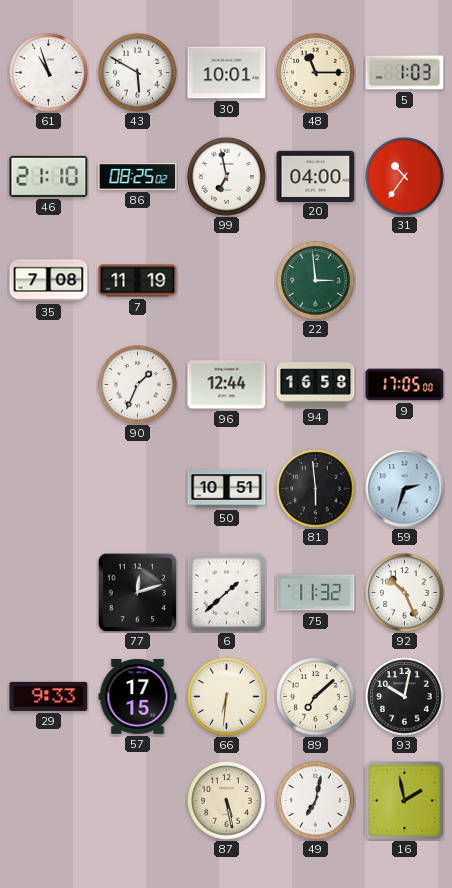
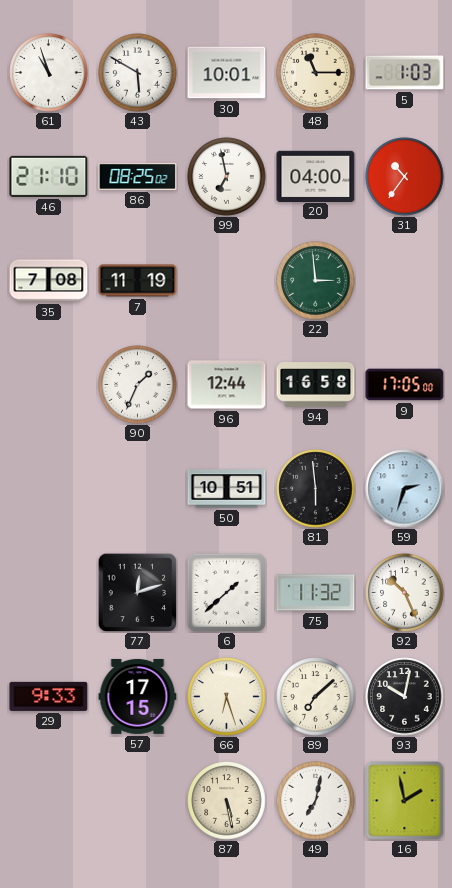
66: 6:31 -> 6:27
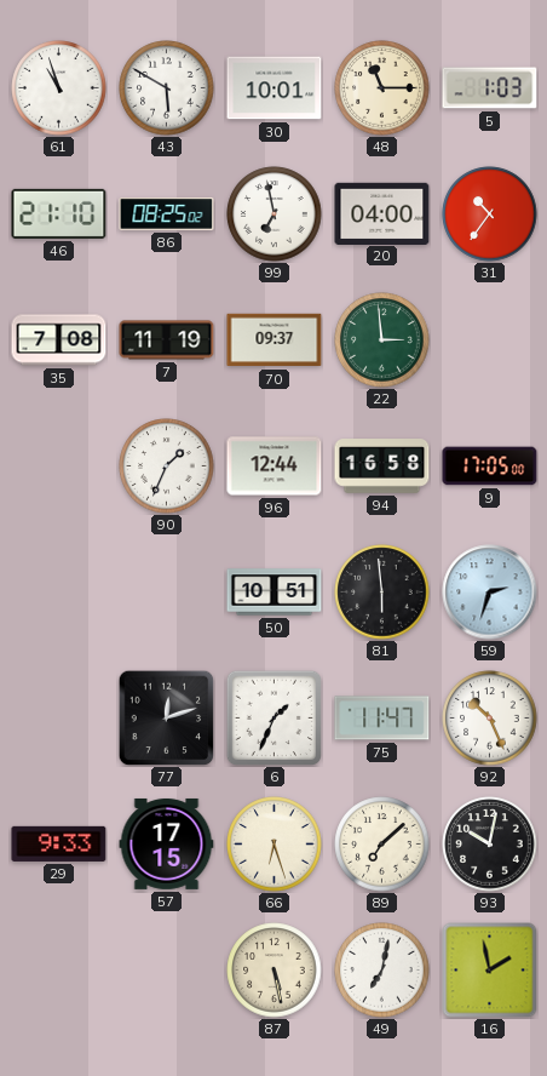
70: none -> 09:37
6: 1:38 -> 1:34
75: 11:32 -> 11:47
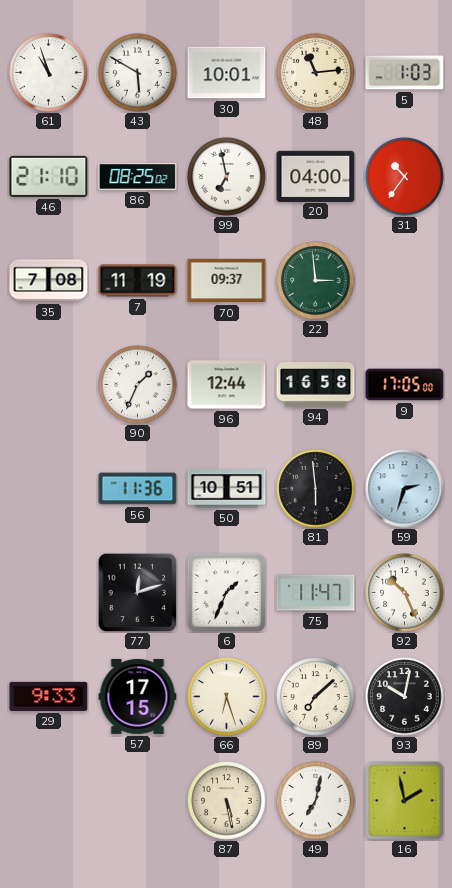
48: 11:15 -> 11:14
56: none -> 11:36
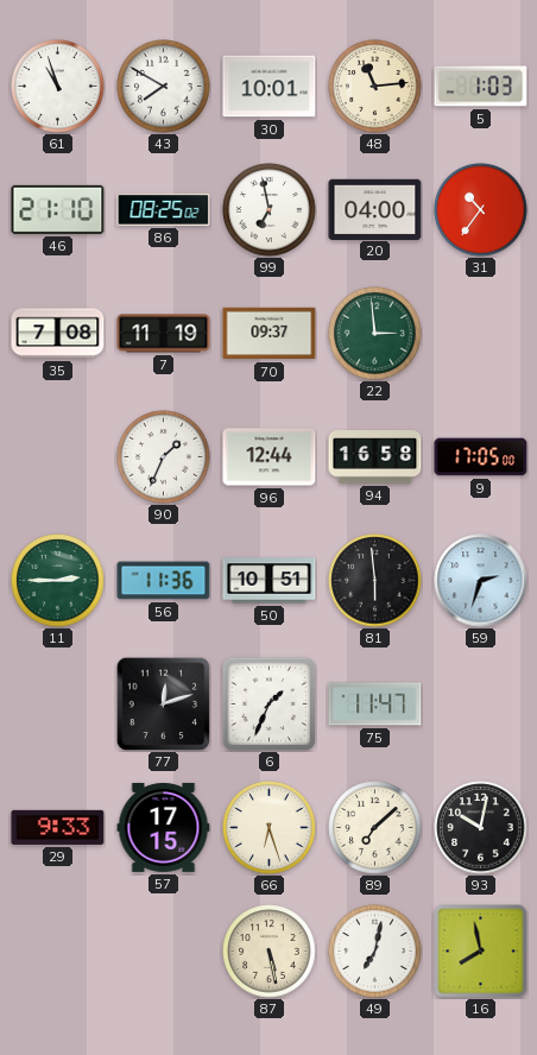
43: 5:50 -> 7:50
11: none -> 2:45
92: 10:26 -> none
16: 1:58 -> 7:58
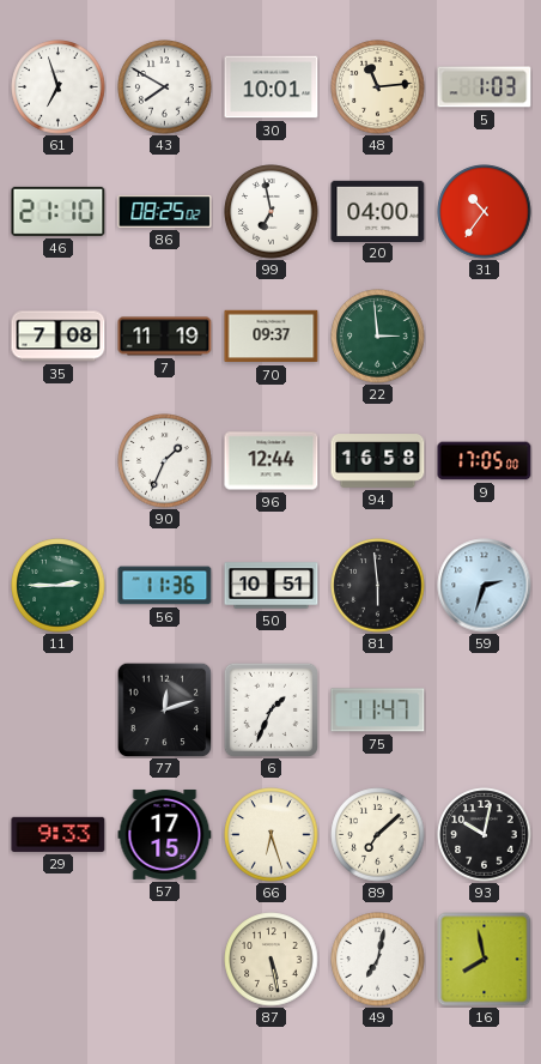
61: 10:57 -> 6:57
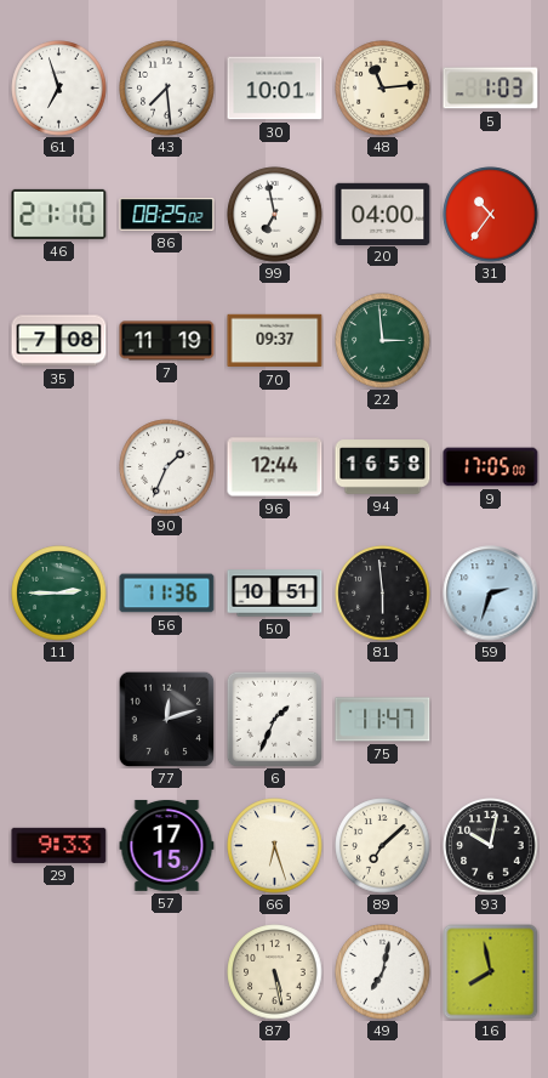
43: 7:50 -> 7:29
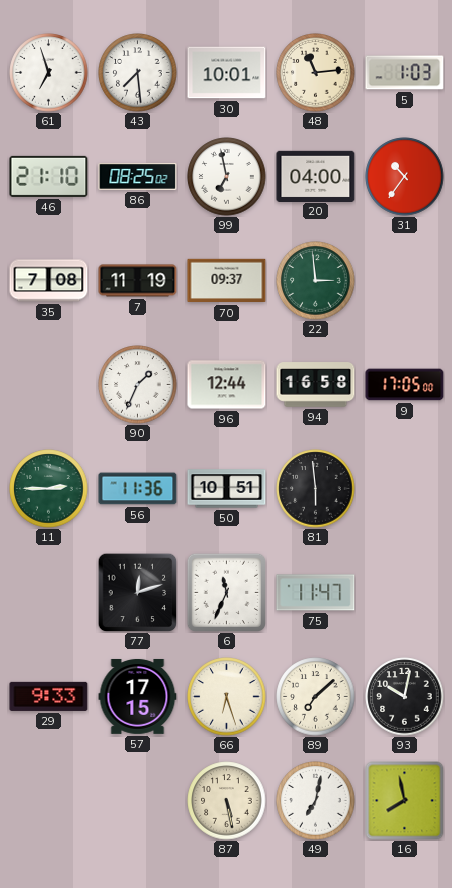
59: 2:33 -> none
6: 1:34 -> 11:34
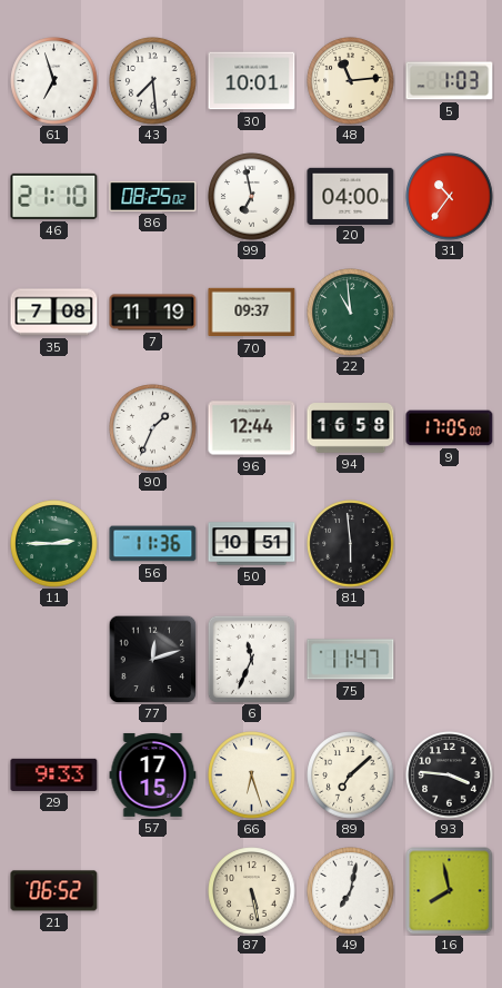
22: 2:59 -> 10:59
93: 10:02 -> 3:46
21: none -> 06:52
